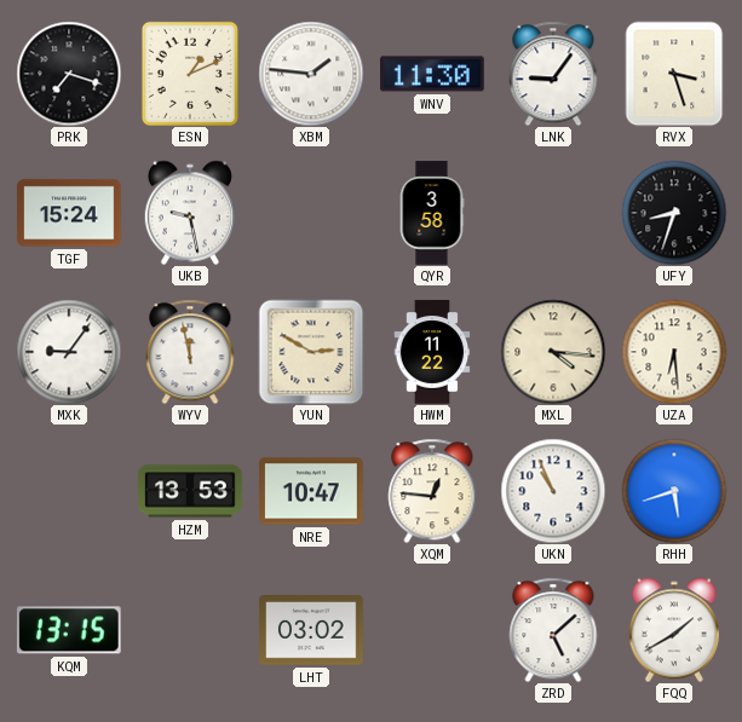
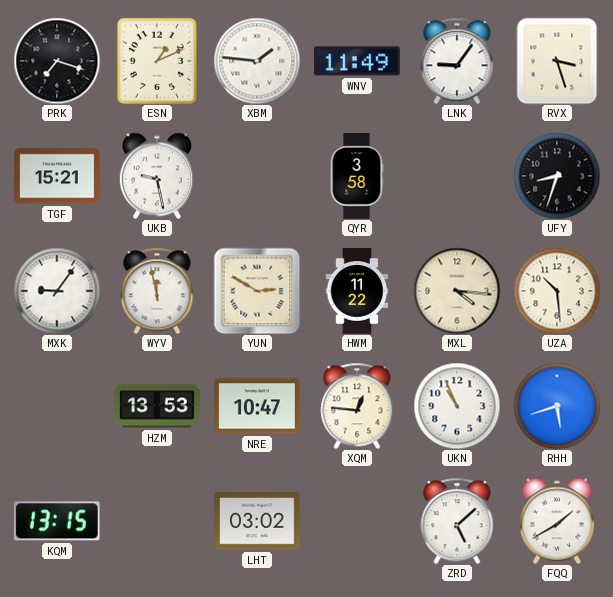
WNV: 11:30 -> 11:49
TGF: 15:24 -> 15:21
UZA: 6:29 -> 10:29
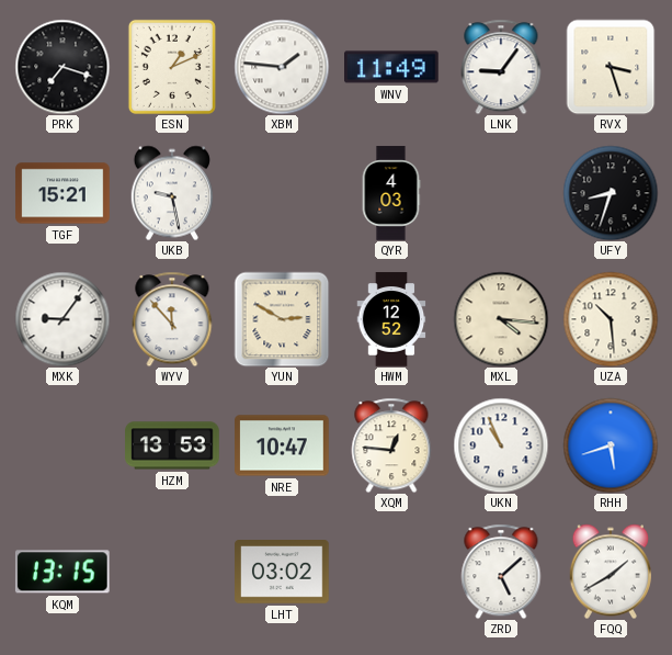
QYR: 3:58 -> 4:03
WYV: 11:58 -> 11:53
HWM: 11:22 -> 12:52
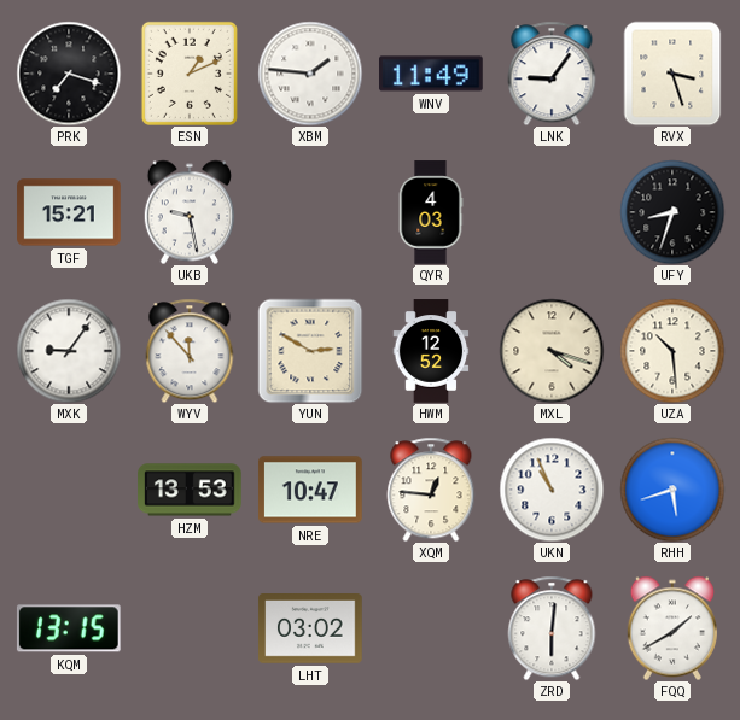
MXL: 4:16 -> 4:18
ZRD: 5:08 -> 6:01
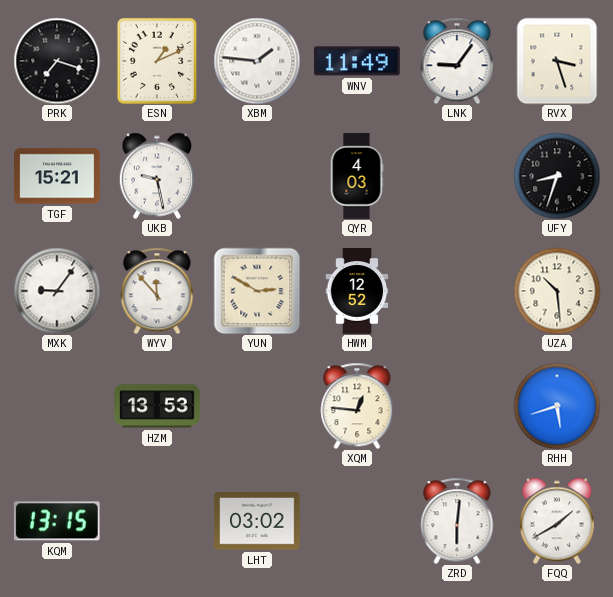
MXL: 4:18 -> none
NRE: 10:47 -> none
UKN: 10:56 -> none
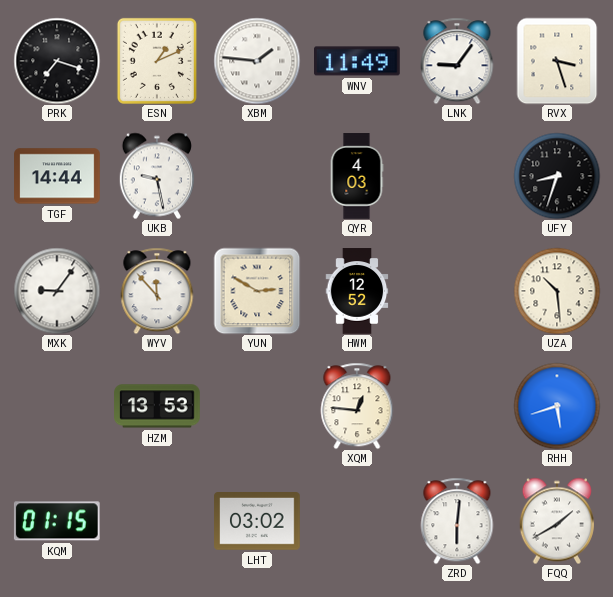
TGF: 15:21 -> 14:44
KQM: 13:15 -> 01:15
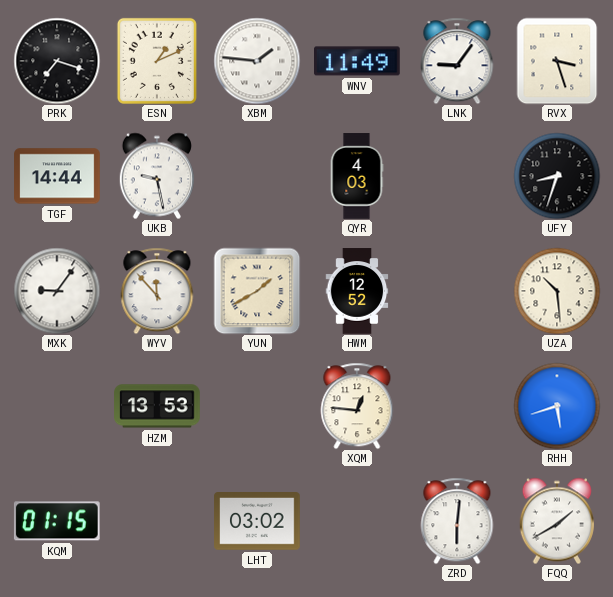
YUN: 2:50 -> 1:40
